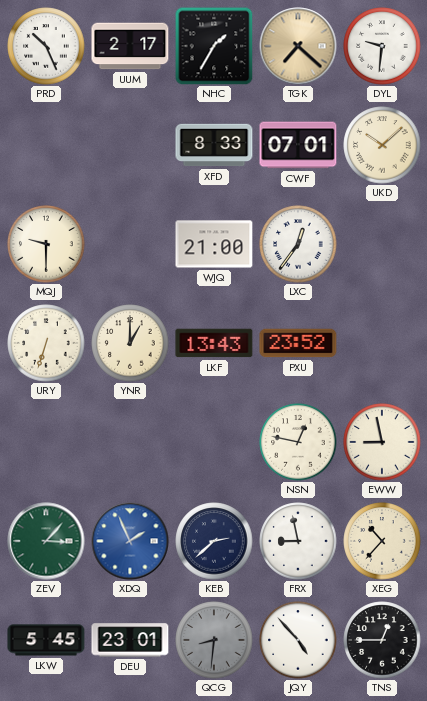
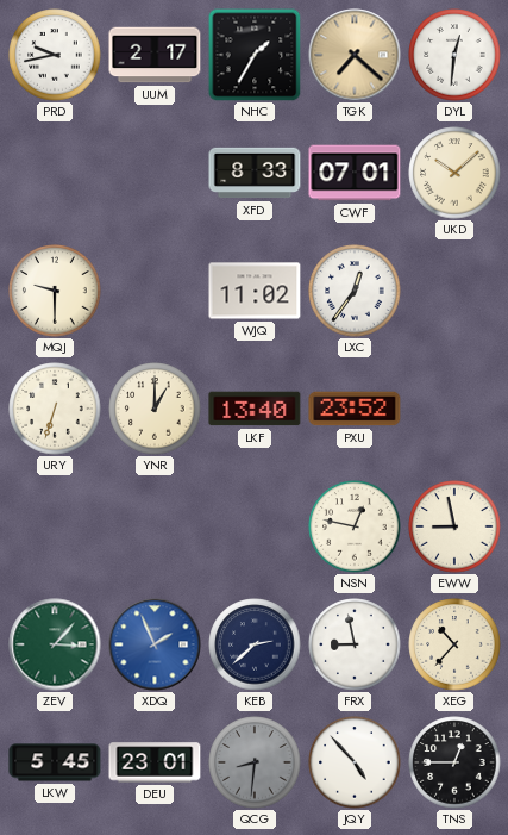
PRD: 10:26 -> 9:43
DYL: 9:31 -> 12:31
WJQ: 21:00 -> 11:02
LKF: 13:43 -> 13:40
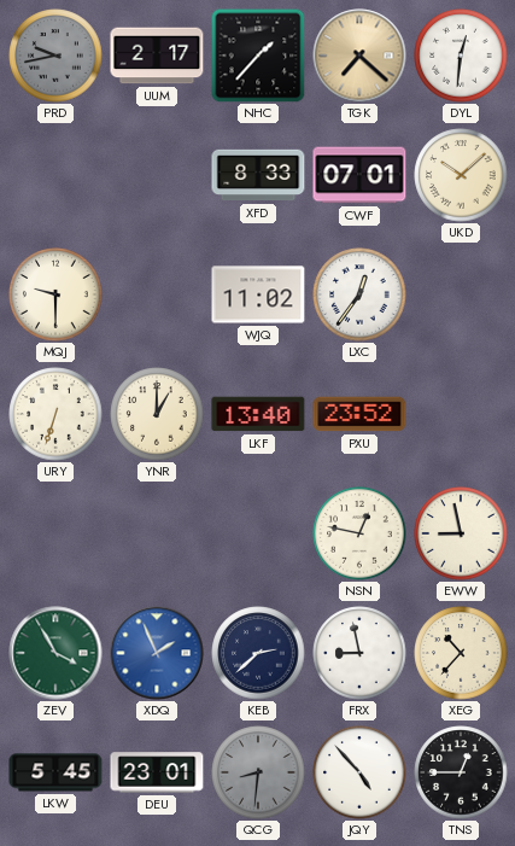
PRD dial: white -> grey
NHC: 1:35 -> 1:37
ZEV: 3:07 -> 3:55
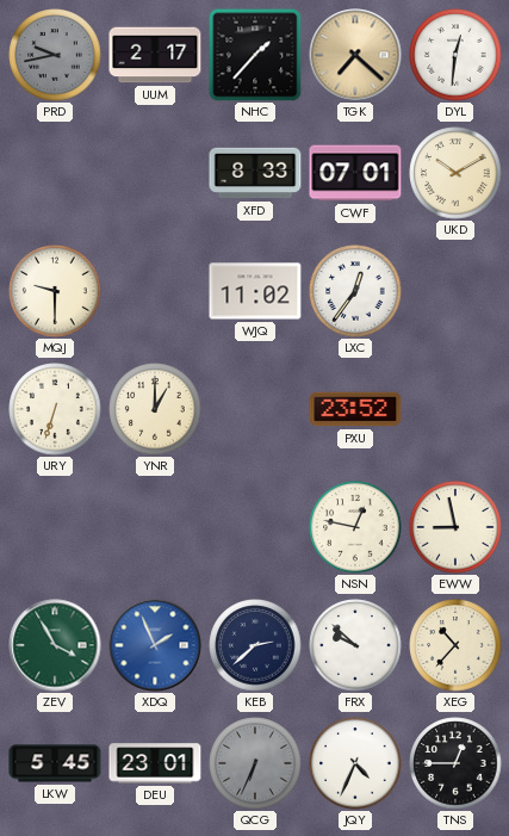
UKD: 10:08 -> 10:10
LKF: 13:40 -> none
FRX: 8:58 -> 9:52
QCG: 8:31 -> 6:34
JQY: 4:53 -> 4:34
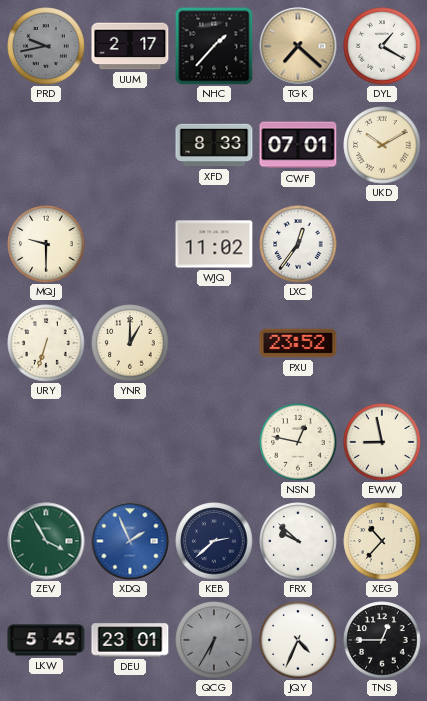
DYL: 12:31 -> 1:20
QCG: 6:34 -> 6:35
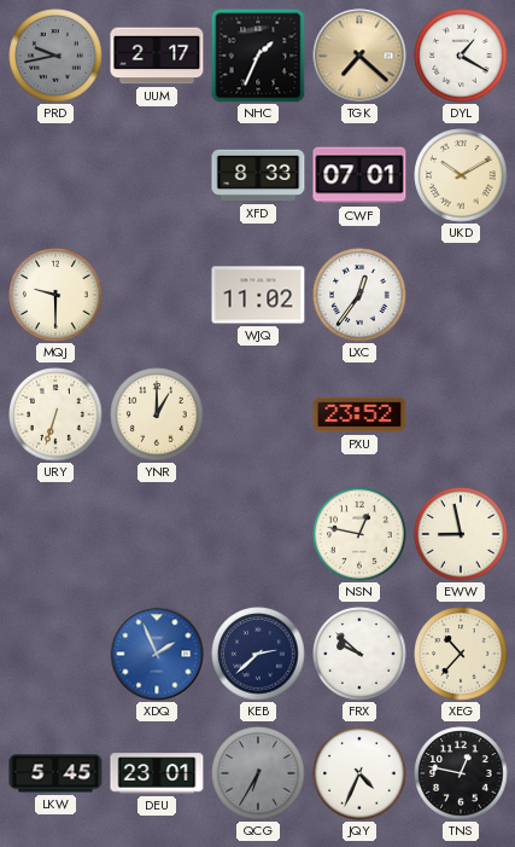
NHC: 1:37 -> 1:34
ZEV: 3:55 -> none
TNS: 12:45 -> 12:47
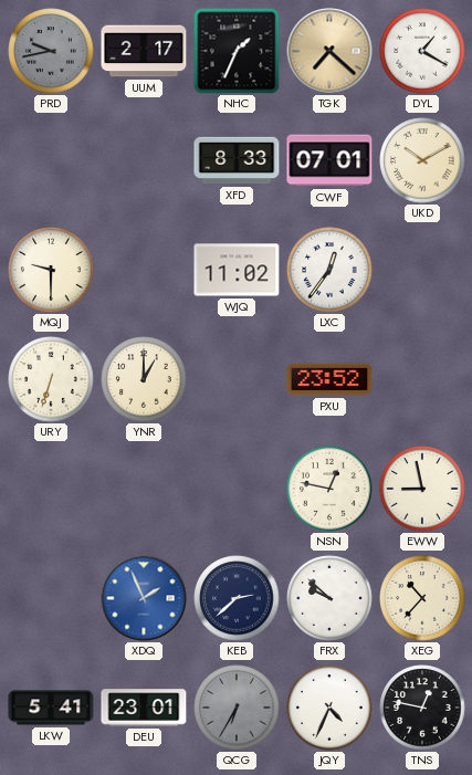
LKW: 5:45 -> 5:41
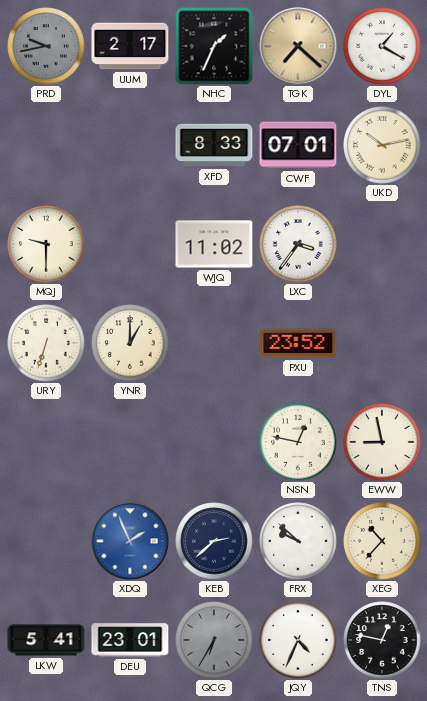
UKD: 10:10 -> 10:13
LXC: 12:36 -> 3:36
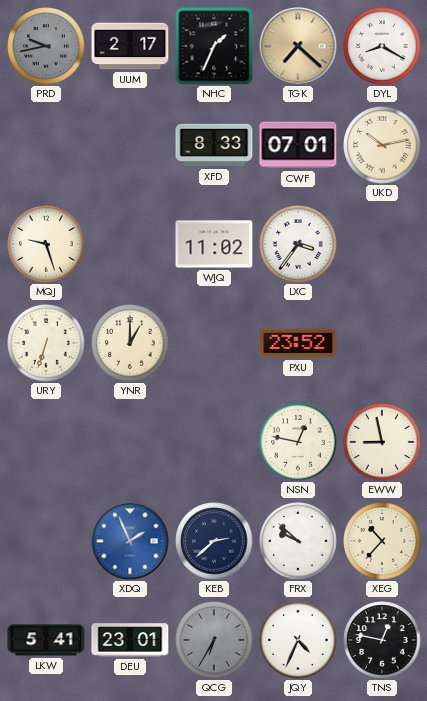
DYL: 1:20 -> 8:20
MQJ: 9:30 -> 9:27
